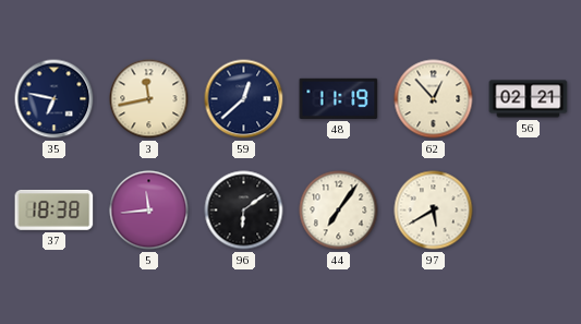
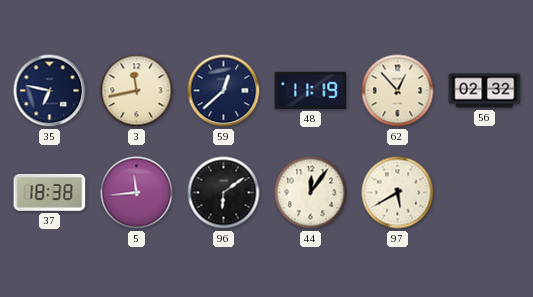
56: 02:21 -> 02:32
44: 7:06 -> 12:06
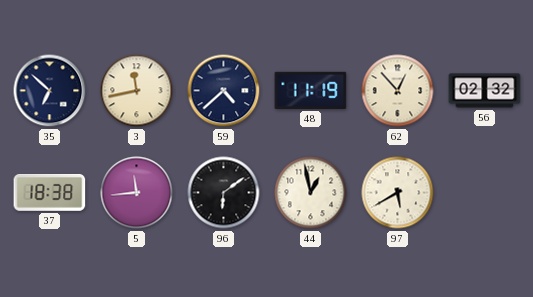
35: 6:47 -> 6:52
59: 12:38 -> 4:38
44: 12:06 -> 12:58
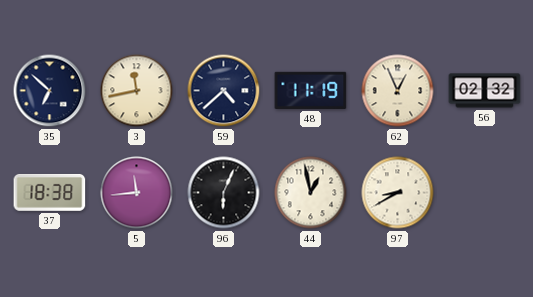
62: 12:53 -> 12:56
96: 6:09 -> 6:04
97: 5:40 -> 8:40
